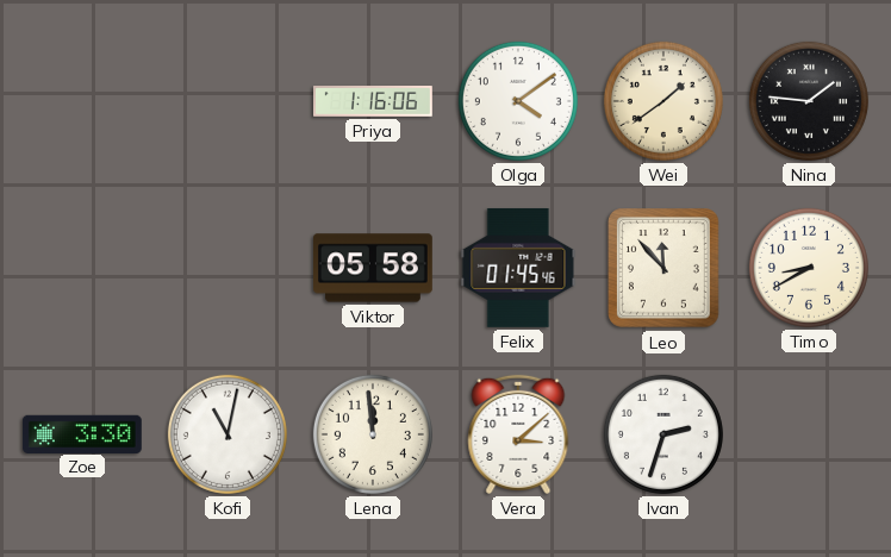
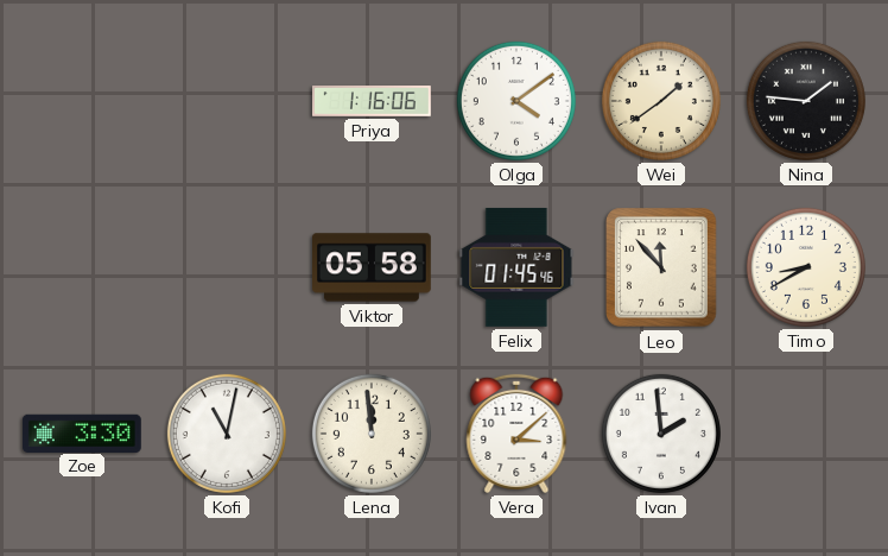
Ivan: 2:33 -> 1:59
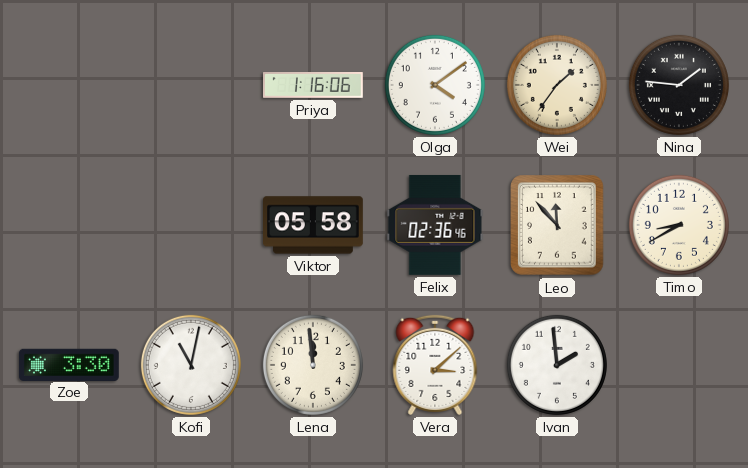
Wei: 1:39 -> 1:36
Felix: 01:45 -> 02:36
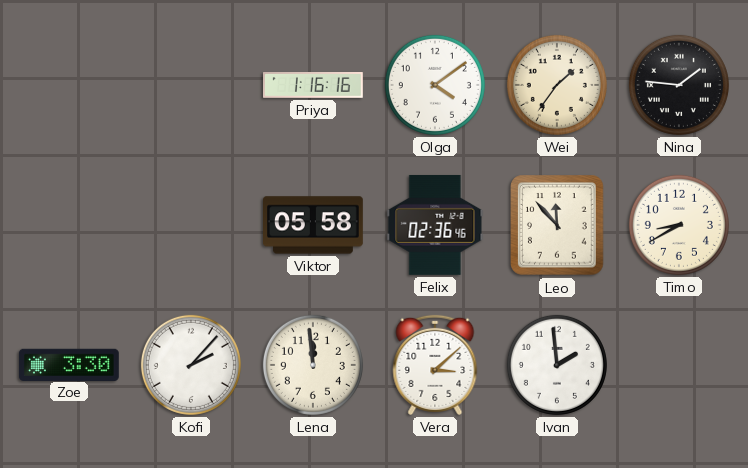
Priya: 1:16:06 -> 1:16:16
Kofi: 11:02 -> 2:07
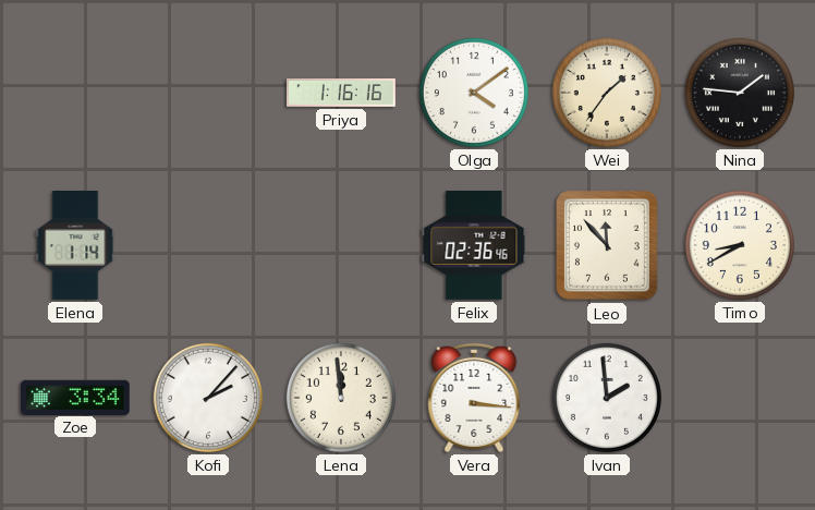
Elena: none -> 1:14
Viktor: 05:58 -> none
Zoe: 3:30 -> 3:34
Vera: 3:08 -> 3:16
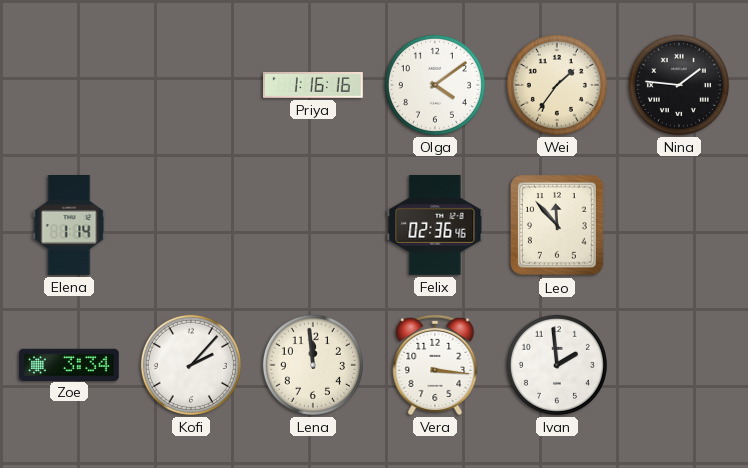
Timo: 8:40 -> none
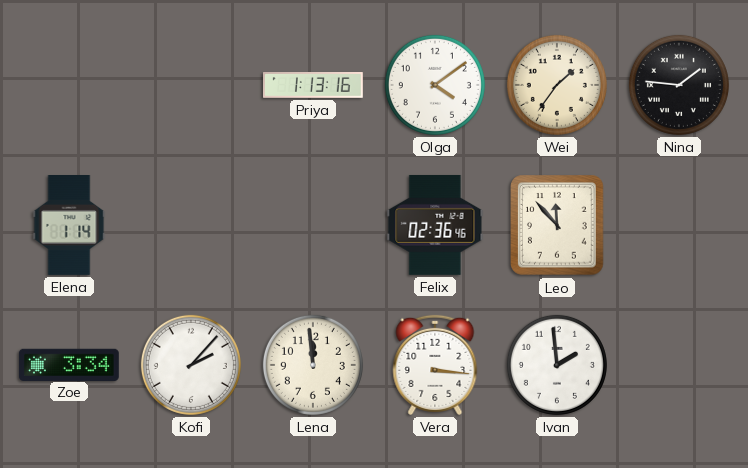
Priya: 1:16 -> 1:13
